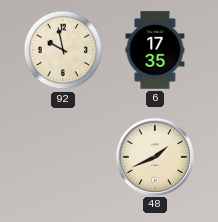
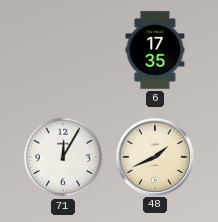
92: 9:58 -> none
71: none -> 12:05
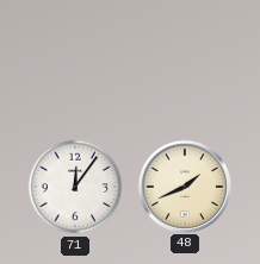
6: 17:35 -> none
71: 12:05 -> 12:06
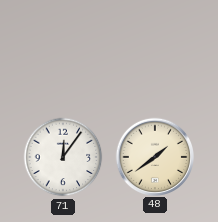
48: 1:41 -> 1:39
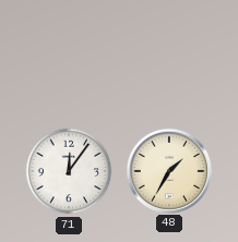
48: 1:39 -> 1:35
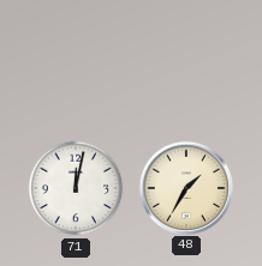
71: 12:06 -> 12:02
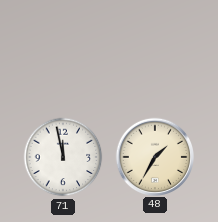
71: 12:02 -> 11:58
